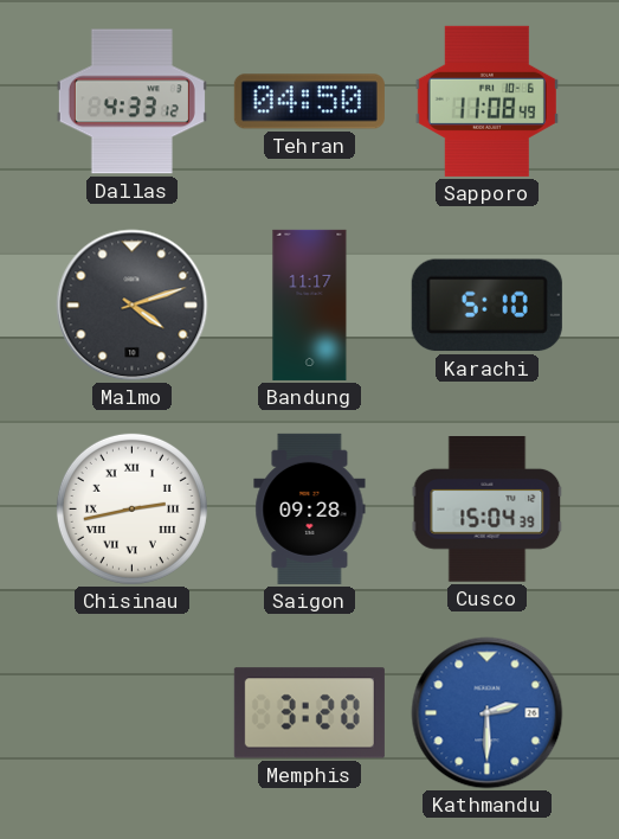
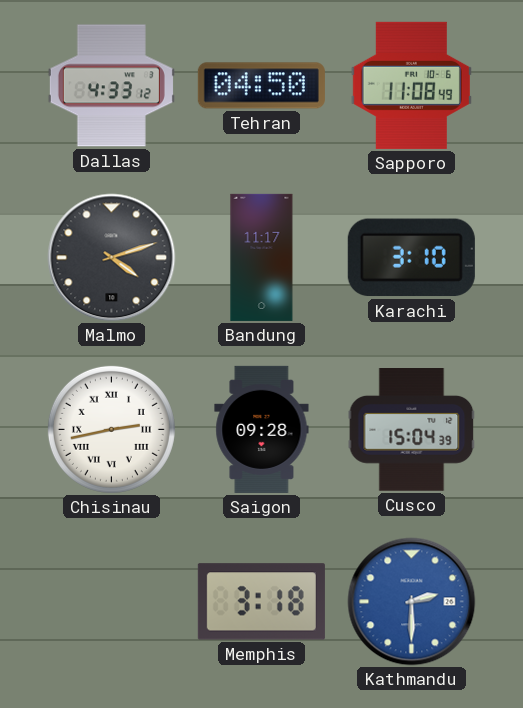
Karachi: 5:10 -> 3:10
Memphis: 3:20 -> 3:18
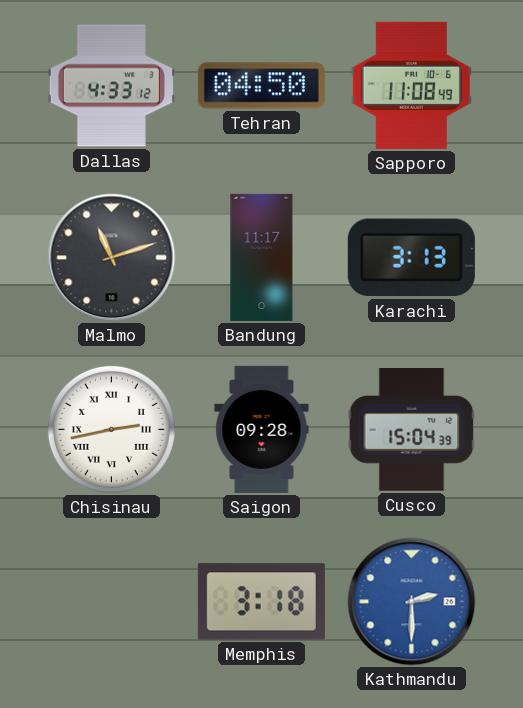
Malmo: 4:12 -> 11:12
Karachi: 3:10 -> 3:13
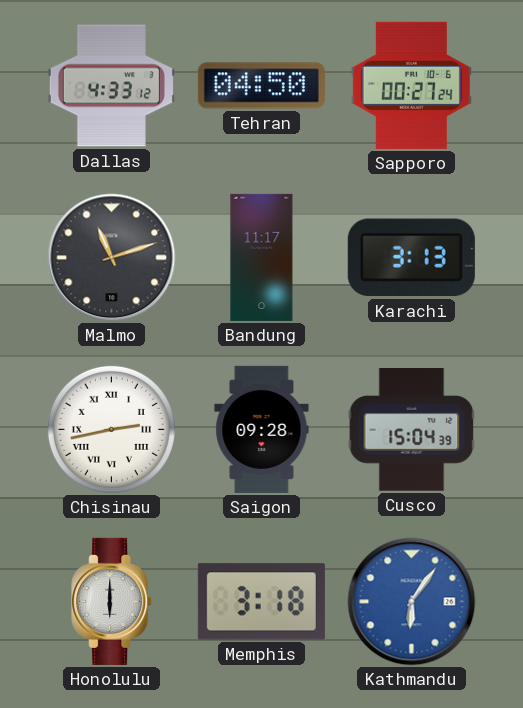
Sapporo: 11:08 -> 00:27
Honolulu: none -> 6:00
Kathmandu: 2:30 -> 6:06
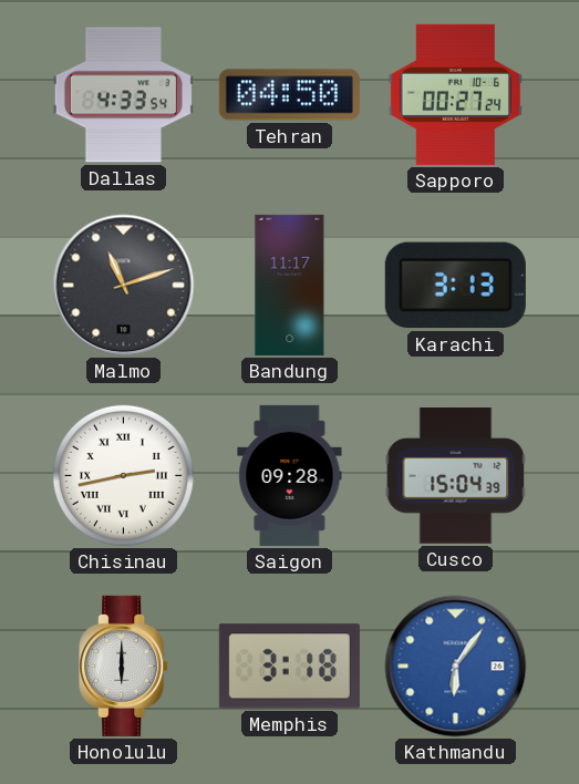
Dallas: 4:33:12 -> 4:33:54
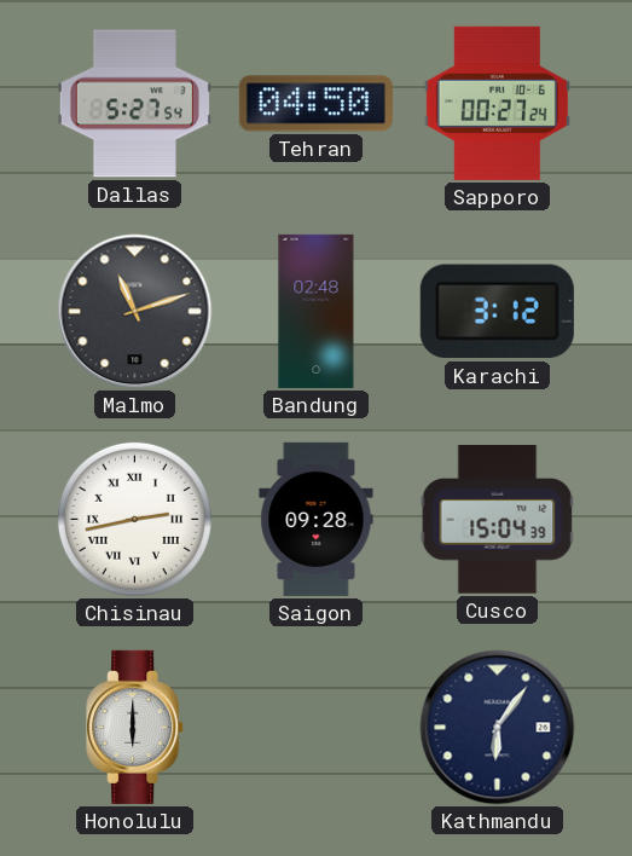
Dallas: 4:33 -> 5:27
Bandung: 11:17 -> 02:48
Karachi: 3:13 -> 3:12
Memphis: 3:18 -> none
Kathmandu dial: blue -> navy
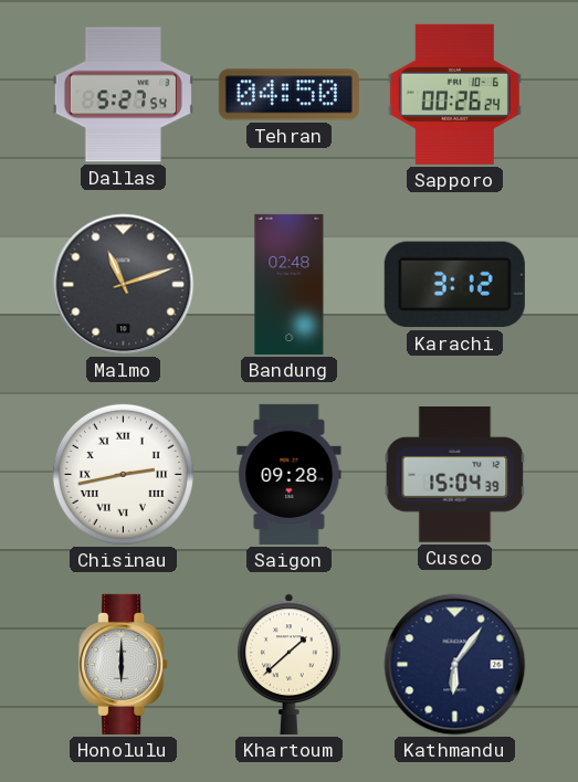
Sapporo: 00:27 -> 00:26
Khartoum: none -> 1:38
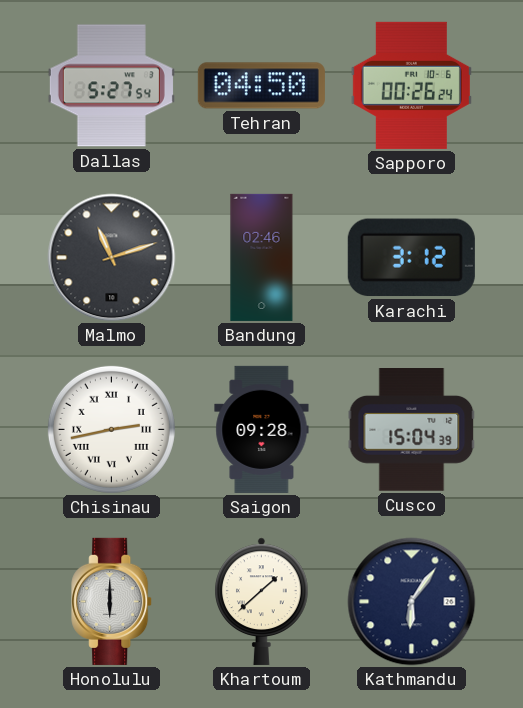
Bandung: 02:48 -> 02:46
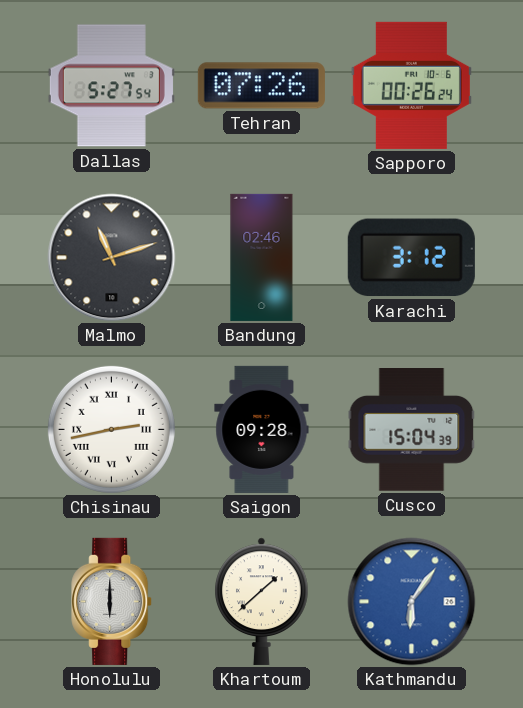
Tehran: 04:50 -> 07:26
Kathmandu dial: navy -> blue
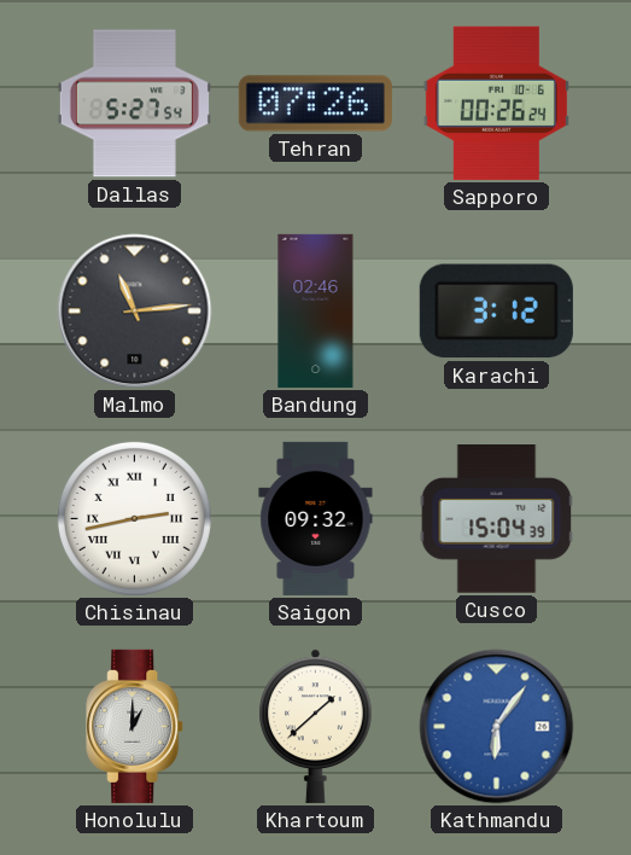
Malmo: 11:12 -> 11:14
Saigon: 09:28 -> 09:32
Honolulu: 6:00 -> 1:00
